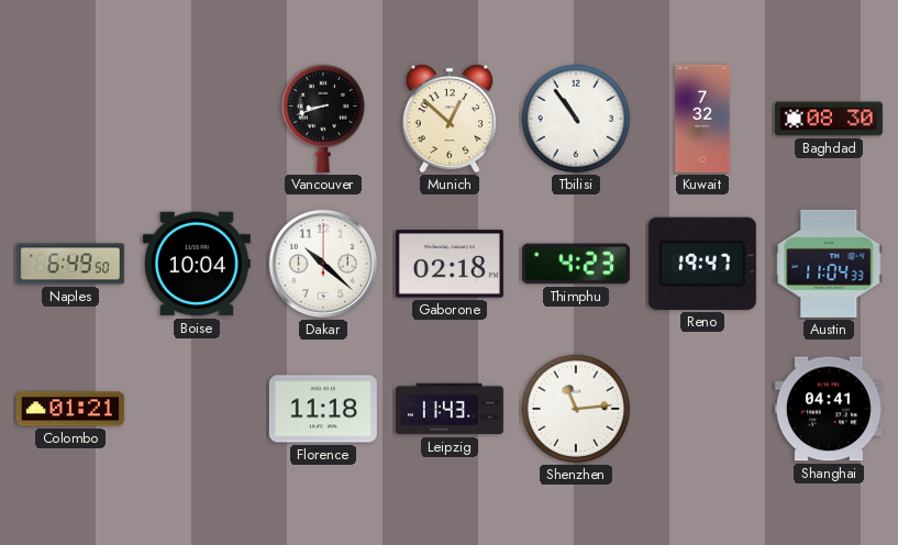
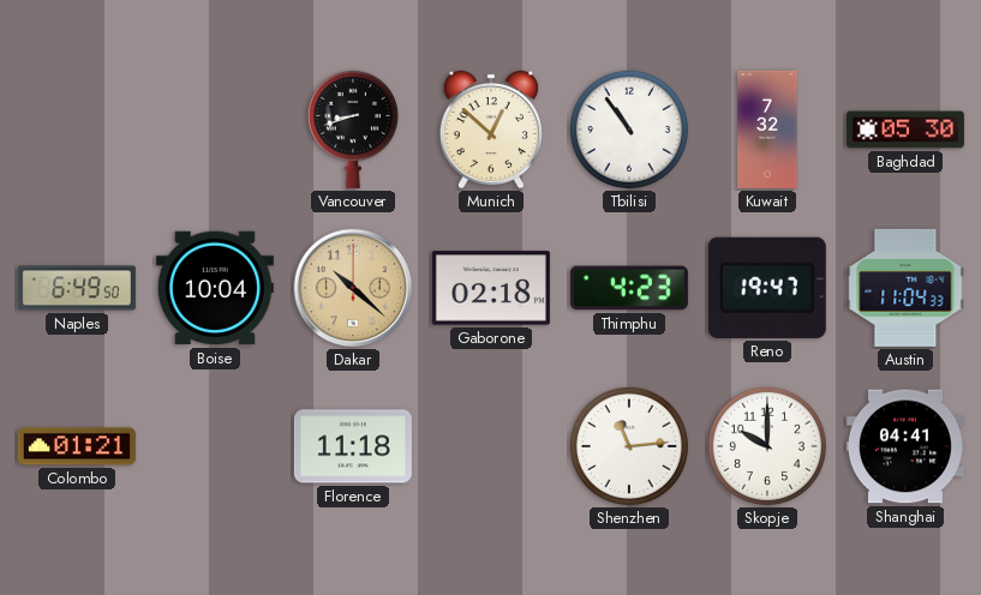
Baghdad: 08:30 -> 05:30
Dakar dial: white -> champagne
Leipzig: 11:43 -> none
Skopje: none -> 10:00
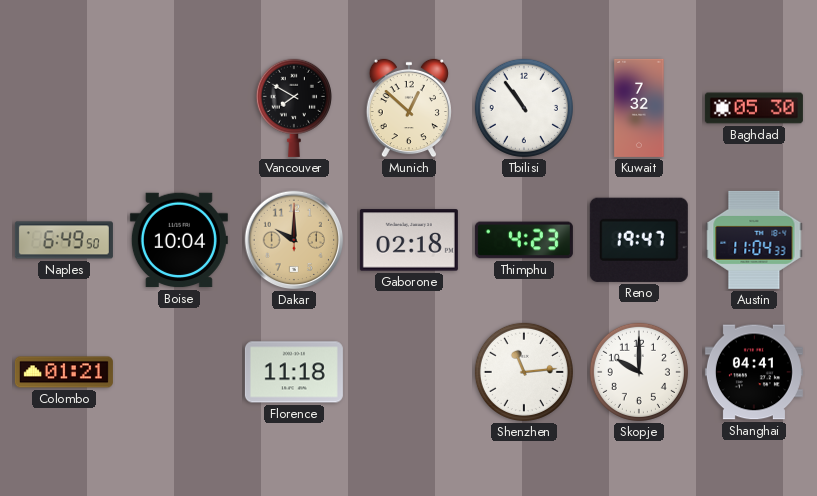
Vancouver: 8:42 -> 7:50
Dakar: 10:22 -> 10:00
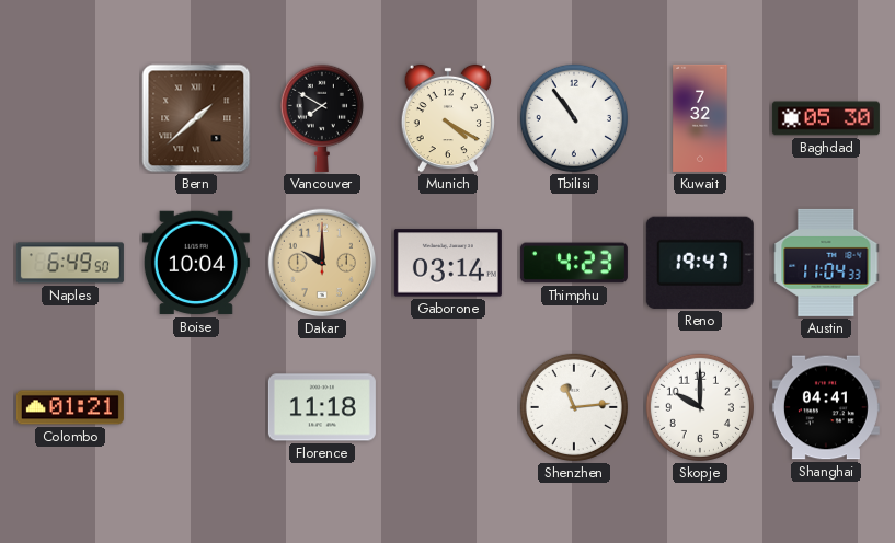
Bern: none -> 1:38
Munich: 12:52 -> 4:20
Gaborone: 02:18 -> 03:14
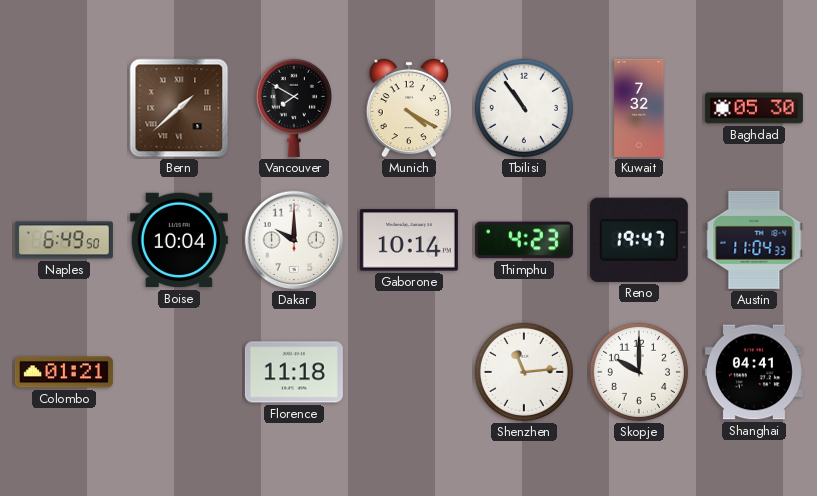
Dakar dial: champagne -> white
Gaborone: 03:14 -> 10:14
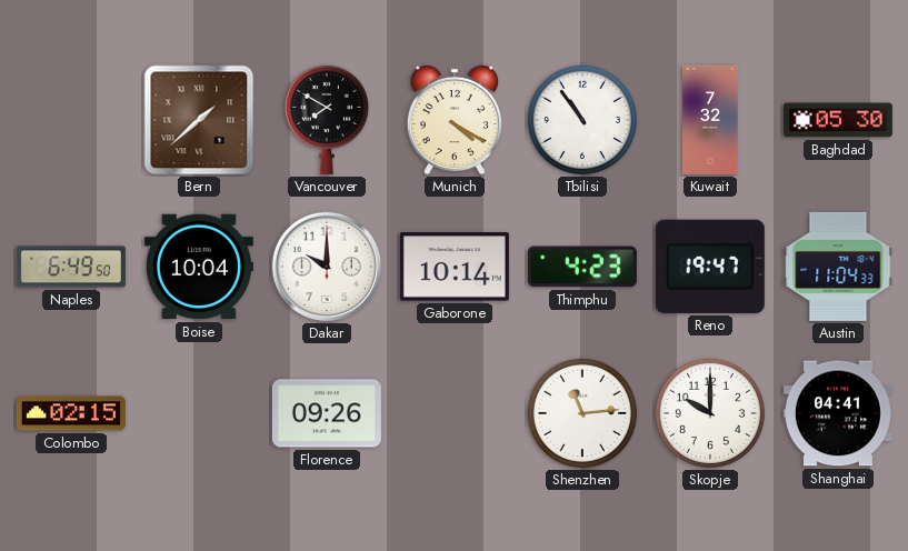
Colombo: 01:21 -> 02:15
Florence: 11:18 -> 09:26
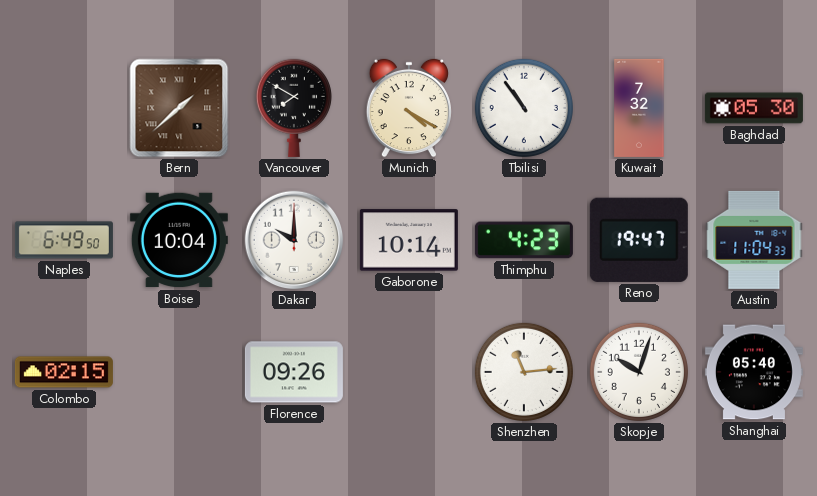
Skopje: 10:00 -> 10:03
Shanghai: 04:41 -> 05:40
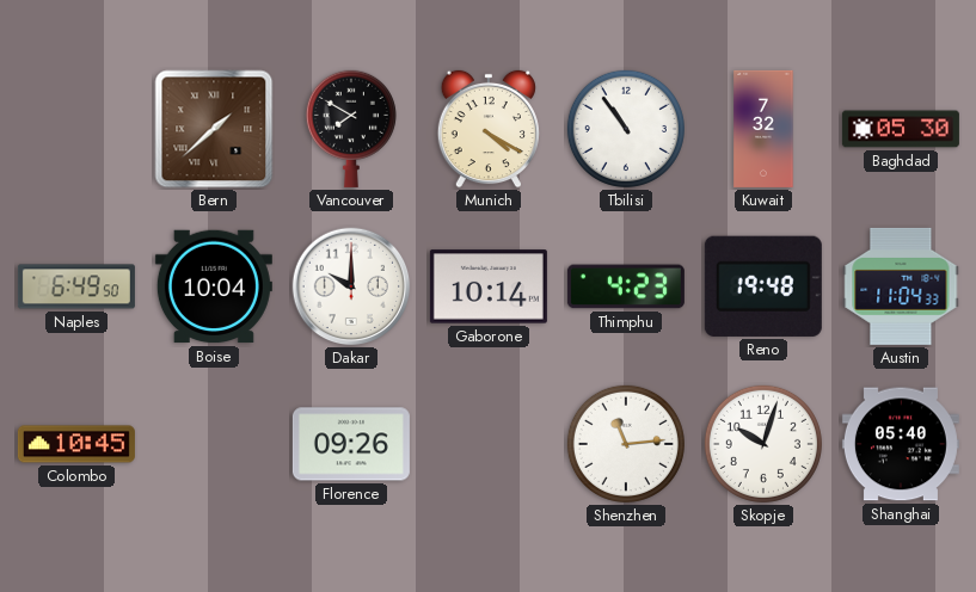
Reno: 19:47 -> 19:48
Colombo: 02:15 -> 10:45
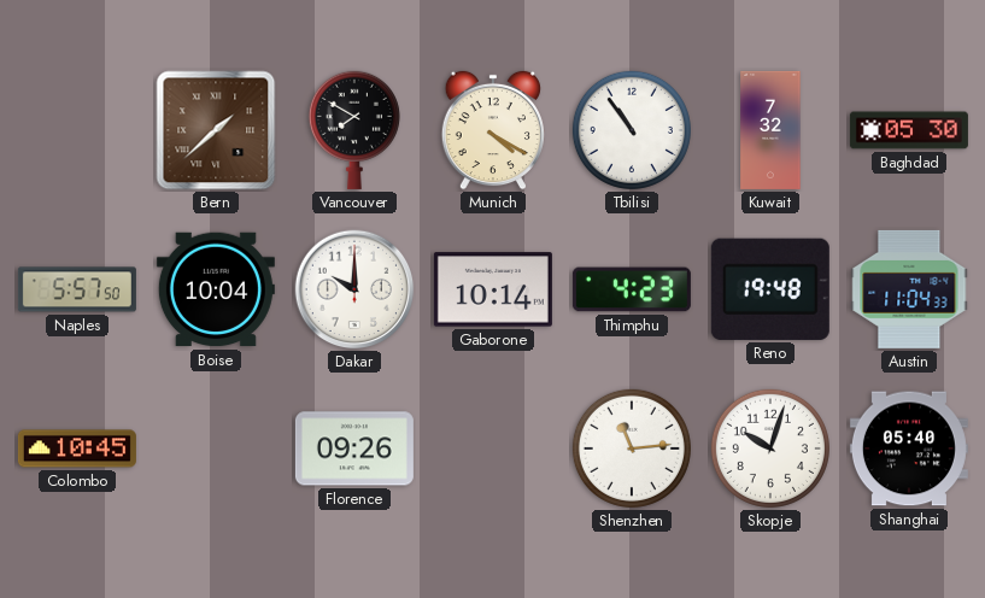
Naples: 6:49 -> 5:57
